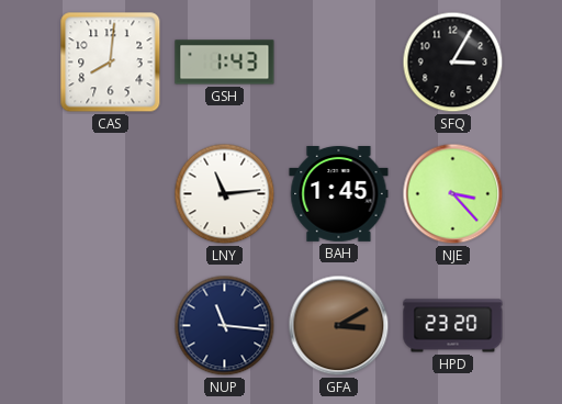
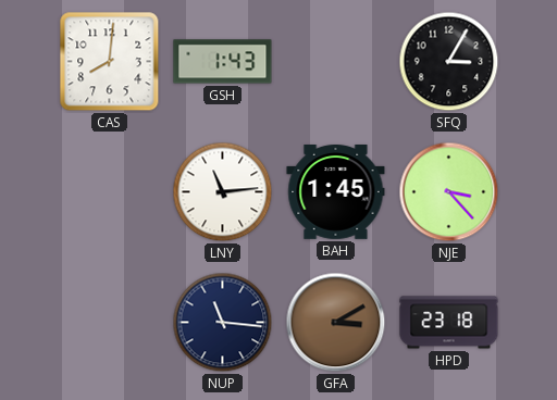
HPD: 23:20 -> 23:18
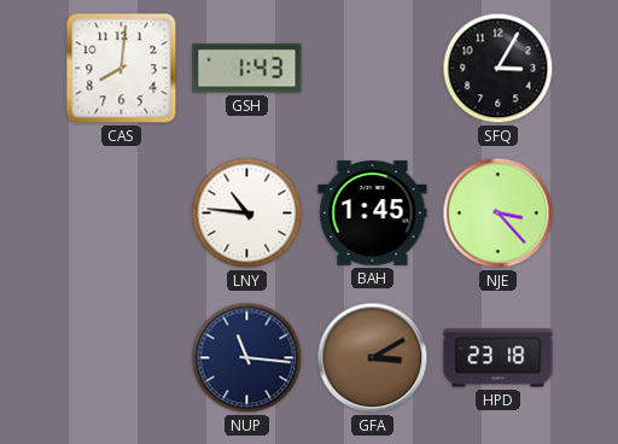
LNY: 11:14 -> 10:46
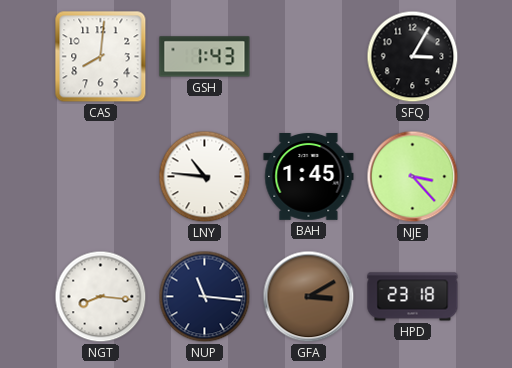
NGT: none -> 8:16
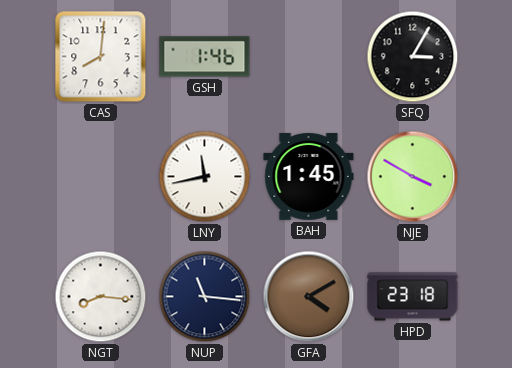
GSH: 1:43 -> 1:46
LNY: 10:46 -> 11:43
NJE: 3:23 -> 3:50
GFA: 3:10 -> 4:10
